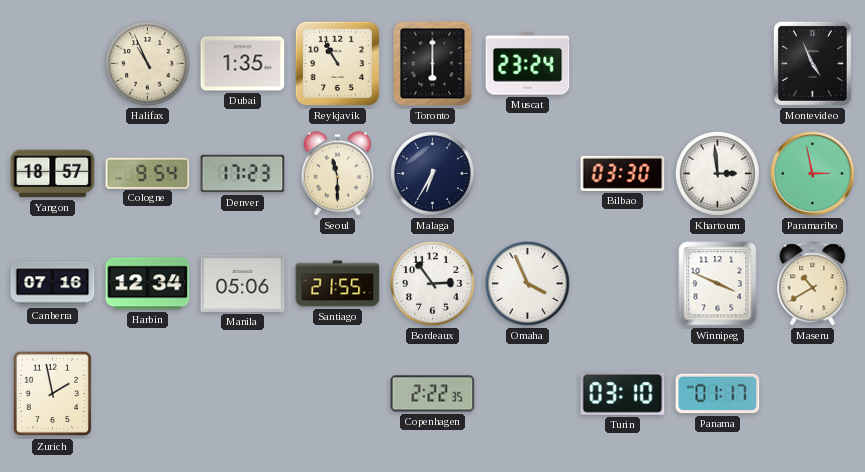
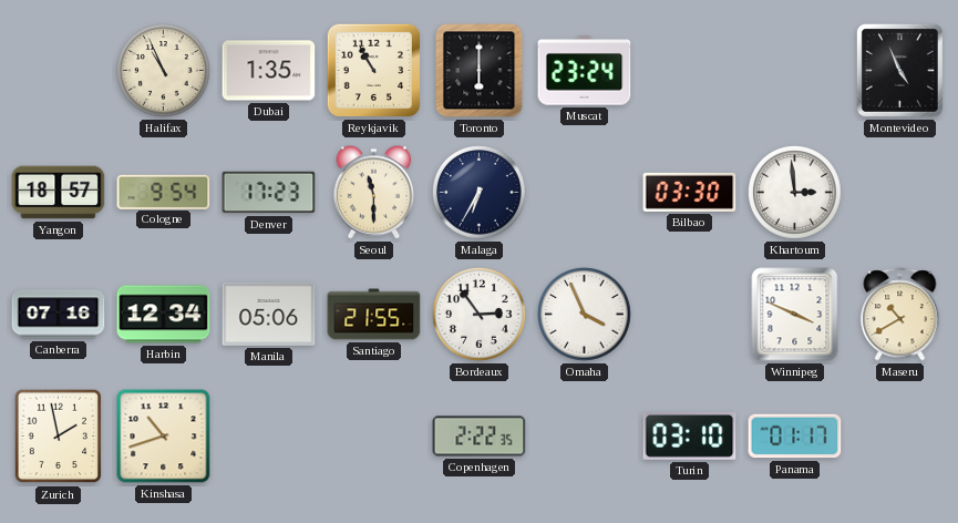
Paramaribo: 2:58 -> none
Kinshasa: none -> 10:42
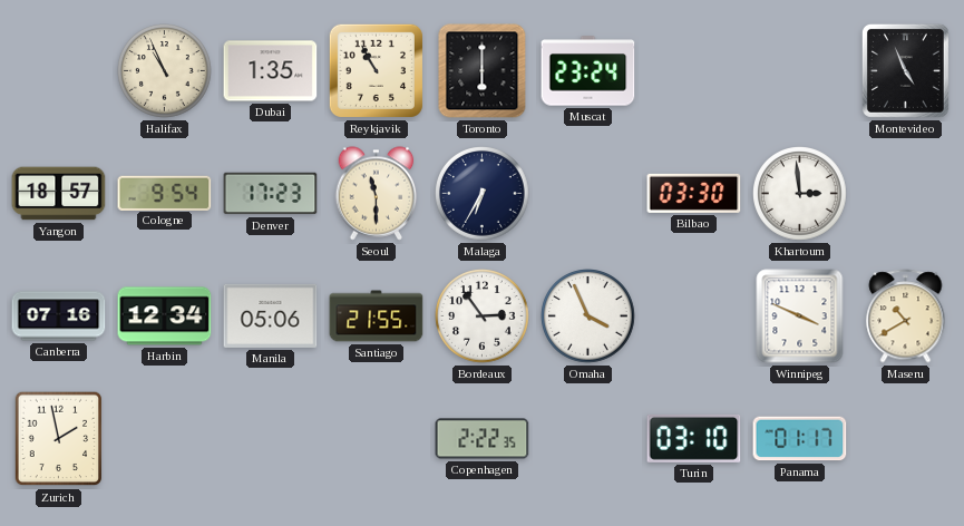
Kinshasa: 10:42 -> none
